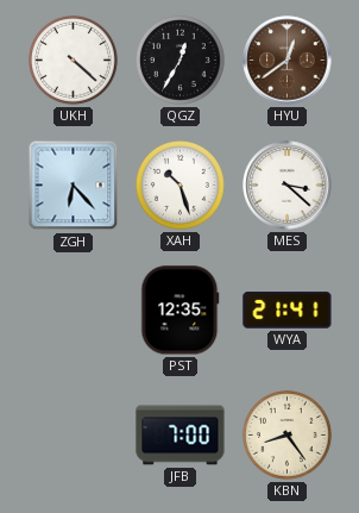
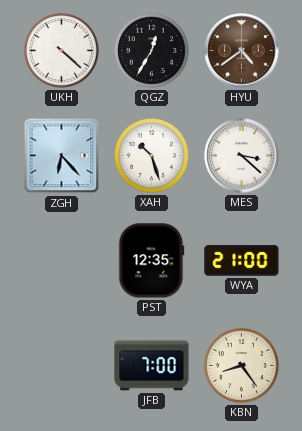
HYU: 12:39 -> 4:39
WYA: 21:41 -> 21:00
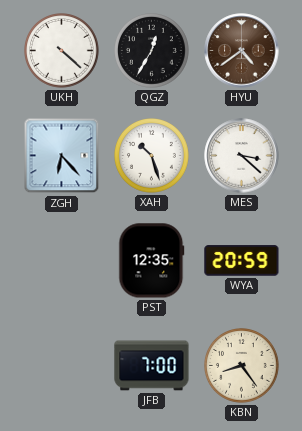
WYA: 21:00 -> 20:59
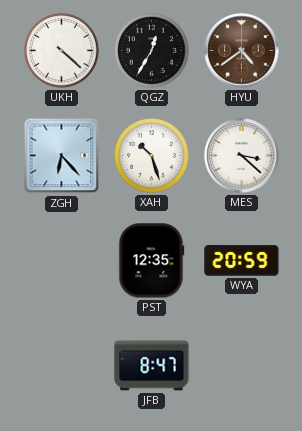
JFB: 7:00 -> 8:47
KBN: 8:24 -> none
